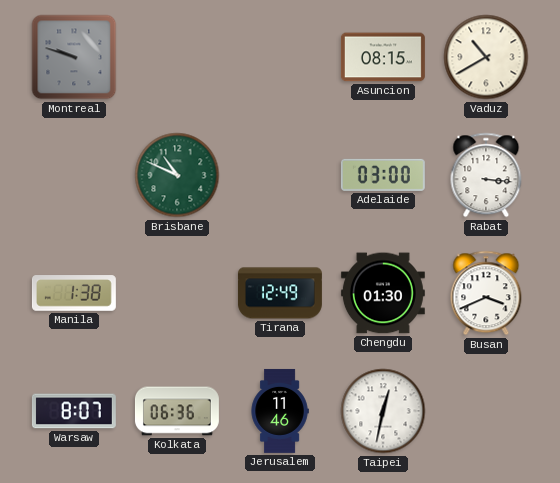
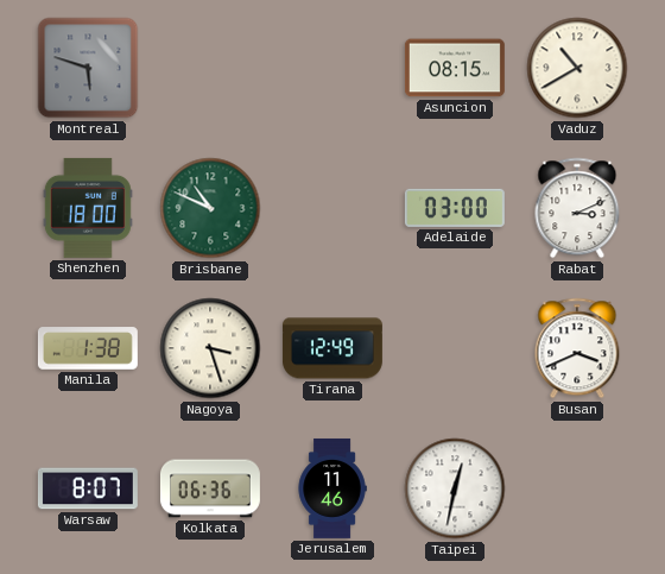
Montreal: 9:48 -> 5:48
Shenzhen: none -> 18:00
Rabat: 3:16 -> 3:11
Nagoya: none -> 3:27
Chengdu: 01:30 -> none
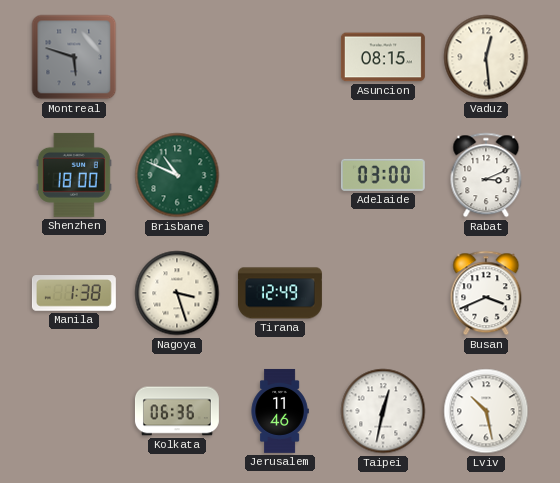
Vaduz: 10:40 -> 12:29
Warsaw: 8:07 -> none
Lviv: none -> 10:28
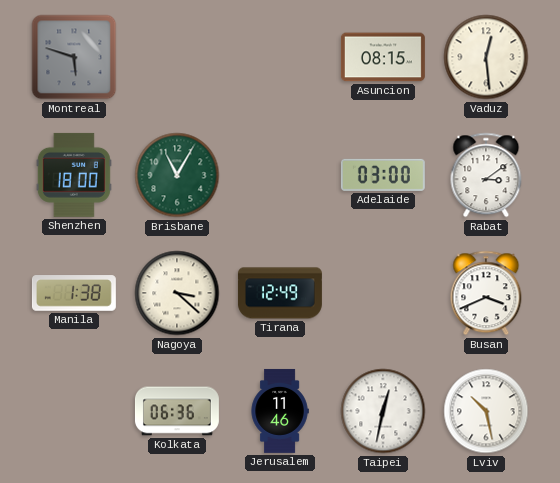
Brisbane: 10:49 -> 11:05
Rabat: 3:11 -> 3:09
Nagoya: 3:27 -> 3:22
